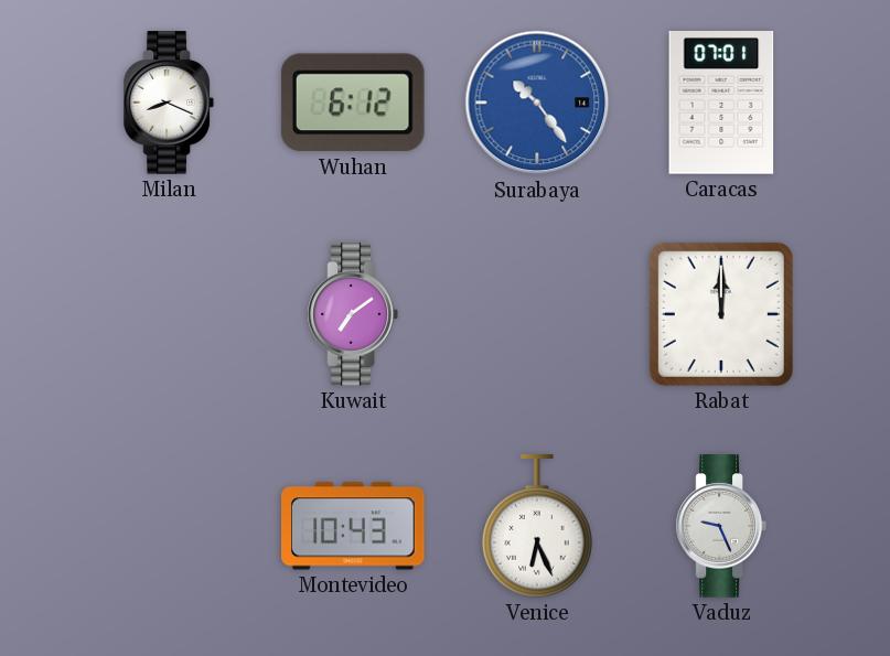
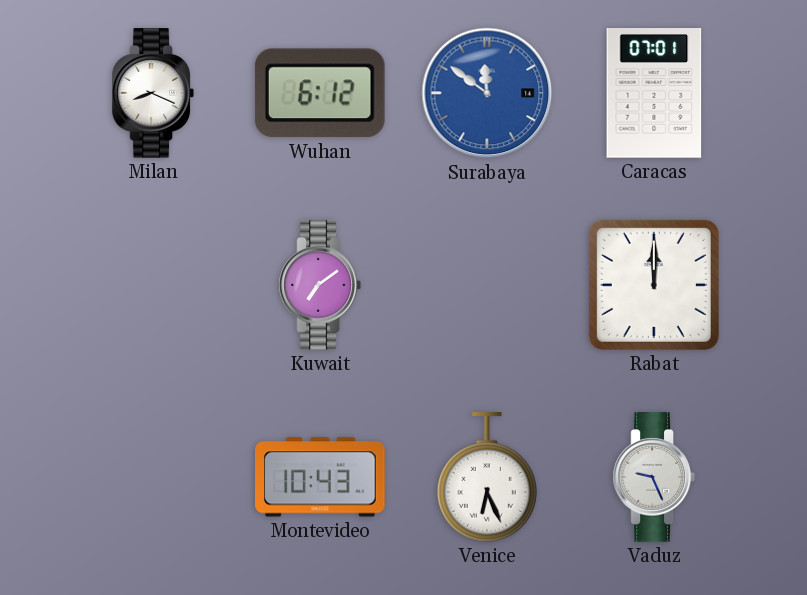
Surabaya: 10:24 -> 11:51
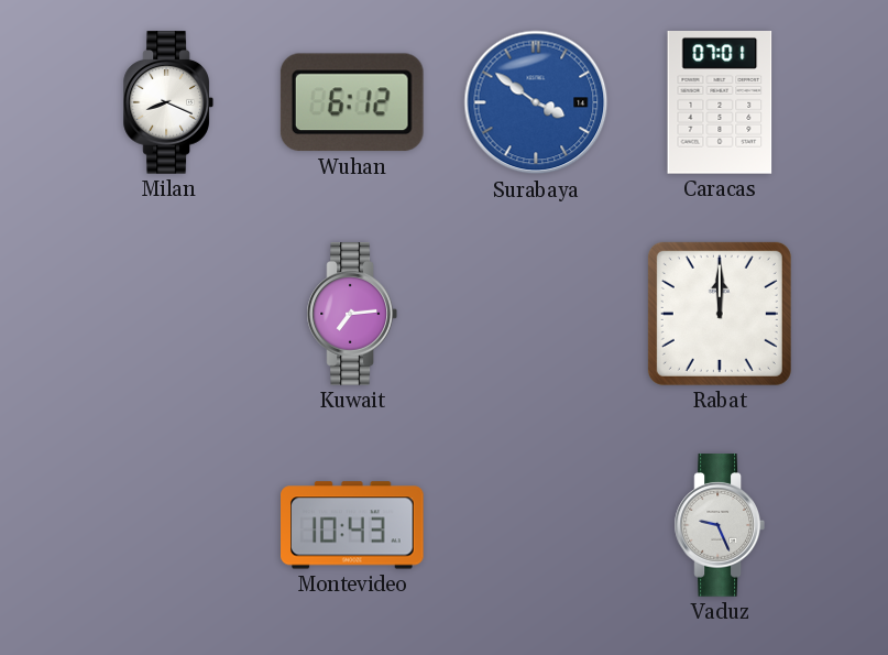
Surabaya: 11:51 -> 3:51
Kuwait: 7:09 -> 7:14
Venice: 6:26 -> none
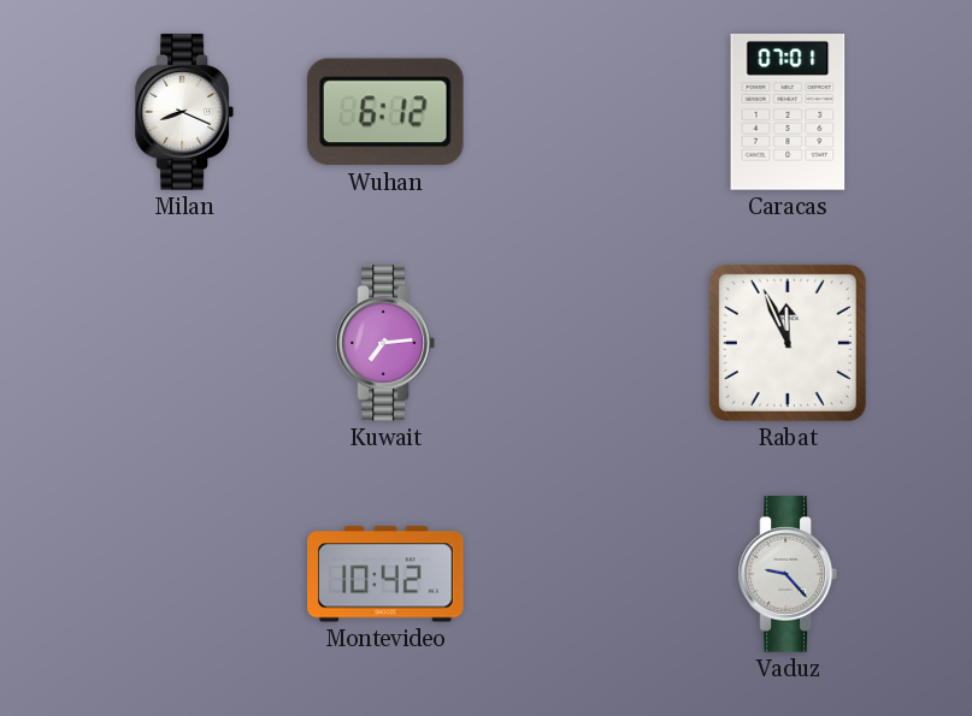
Surabaya: 3:51 -> none
Rabat: 12:00 -> 11:56
Montevideo: 10:43 -> 10:42
Vaduz: 9:26 -> 9:23
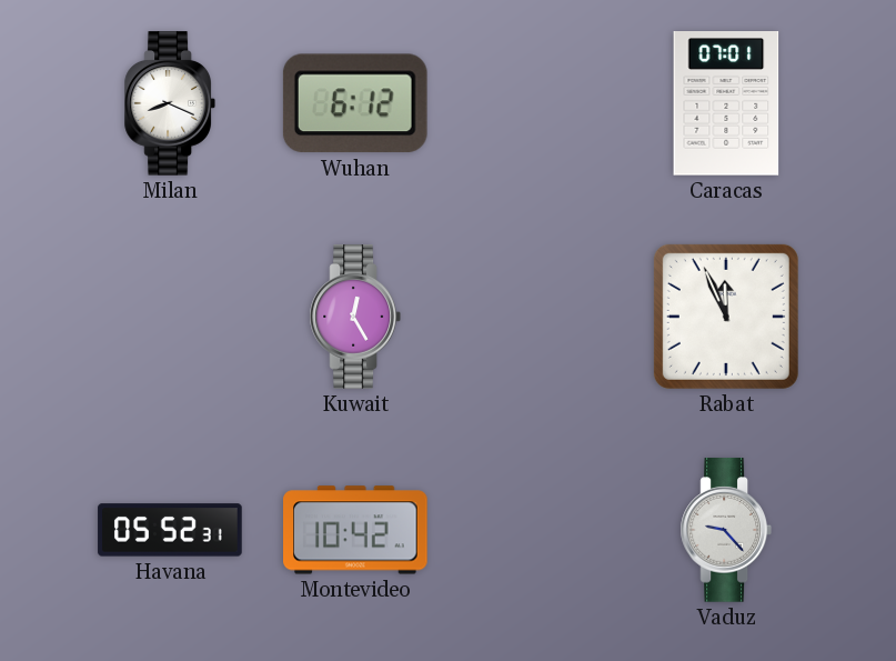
Kuwait: 7:14 -> 12:25
Havana: none -> 05:52
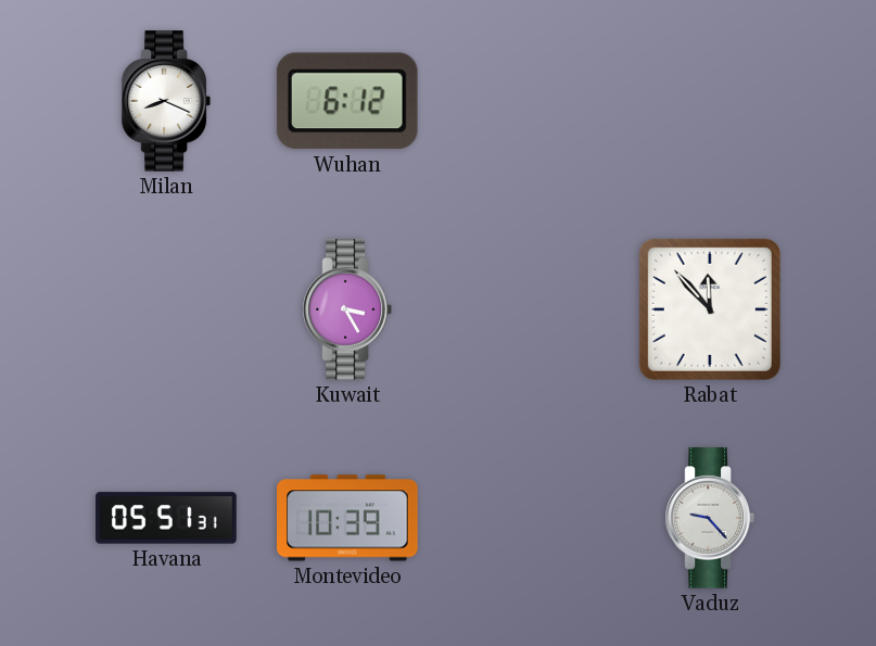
Caracas: 07:01 -> none
Kuwait: 12:25 -> 3:25
Rabat: 11:56 -> 11:53
Havana: 05:52 -> 05:51
Montevideo: 10:42 -> 10:39
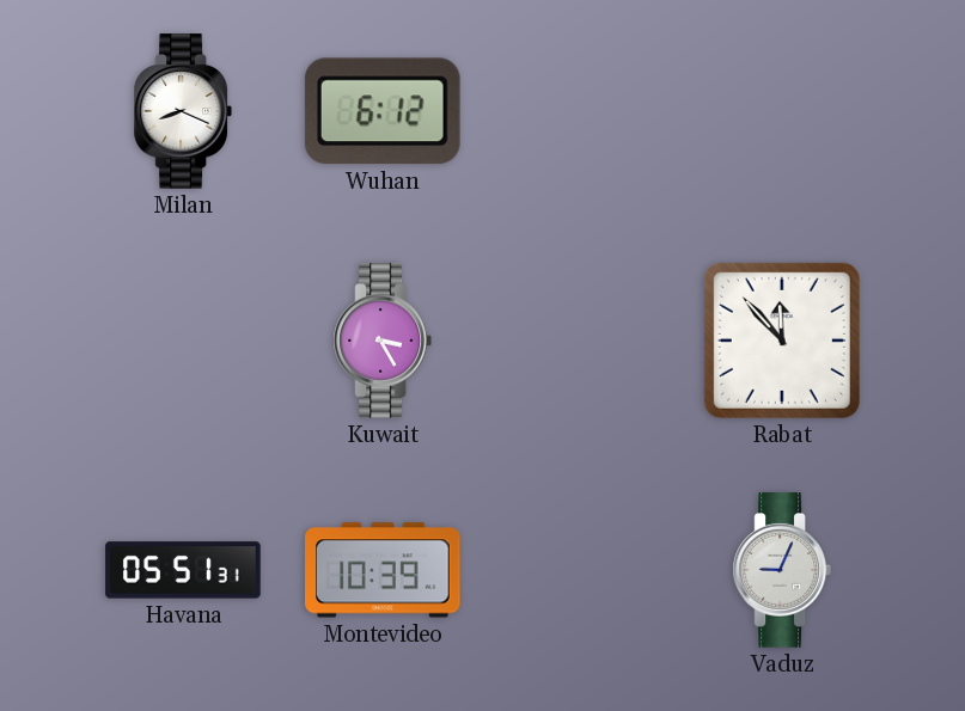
Vaduz: 9:23 -> 9:04
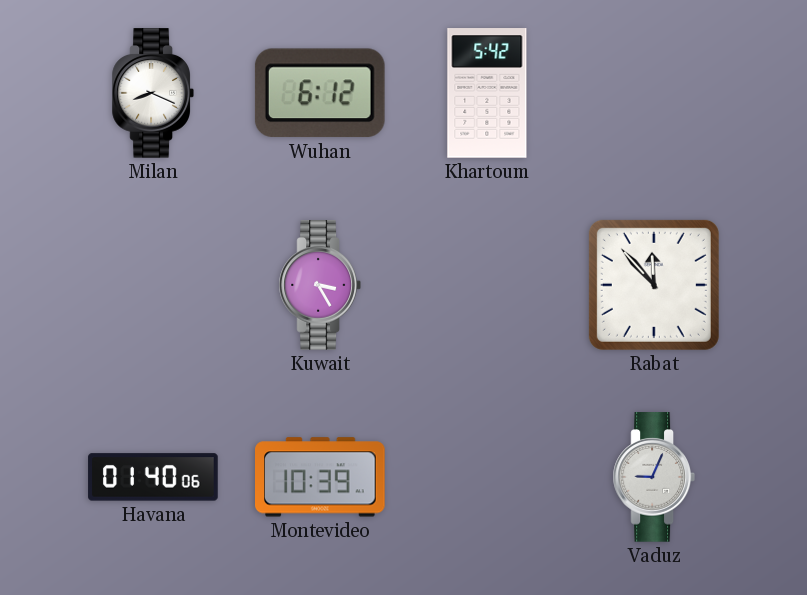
Khartoum: none -> 5:42
Havana: 05:51 -> 01:40
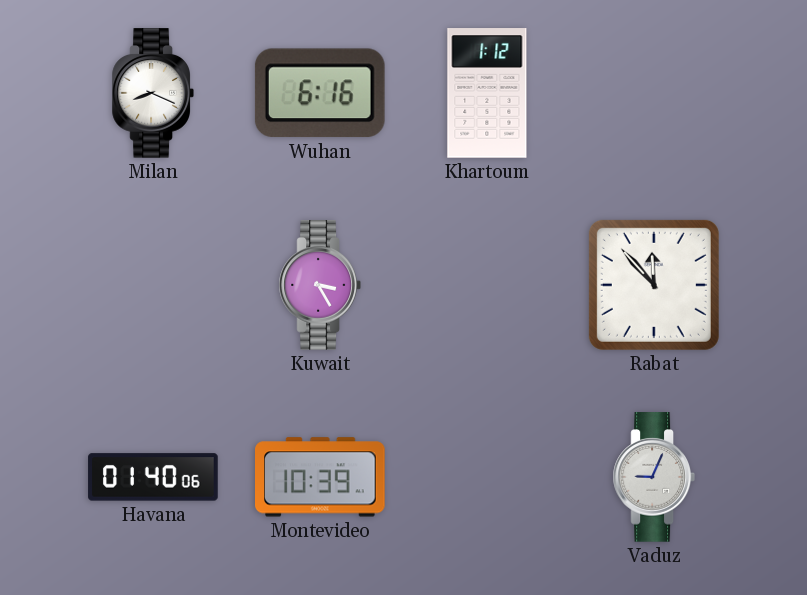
Wuhan: 6:12 -> 6:16
Khartoum: 5:42 -> 1:12
